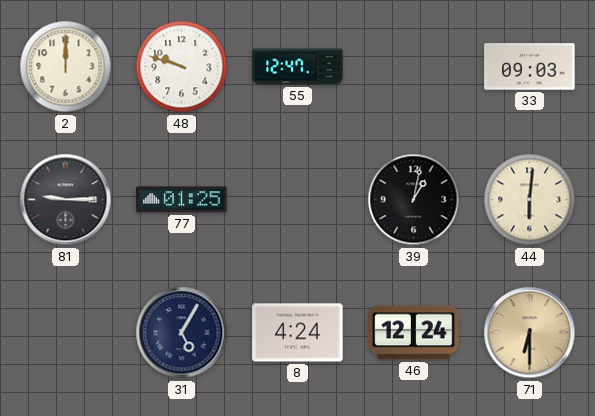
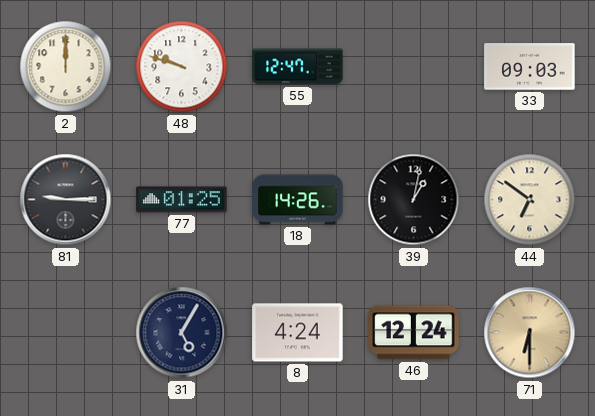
18: none -> 14:26
44: 6:01 -> 6:51
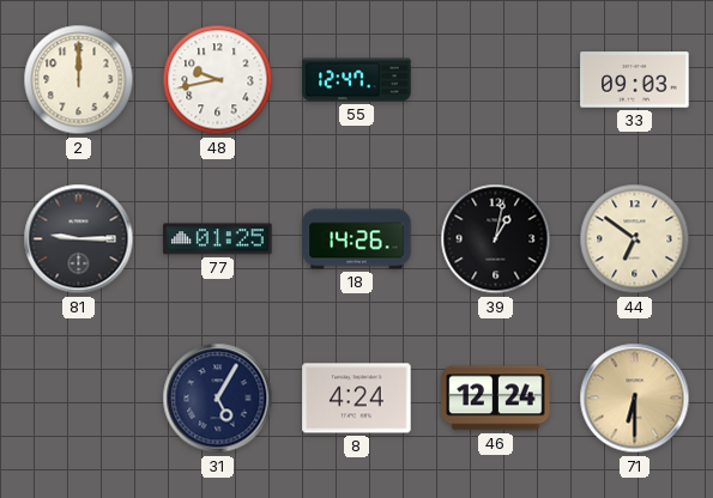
48: 9:48 -> 9:43
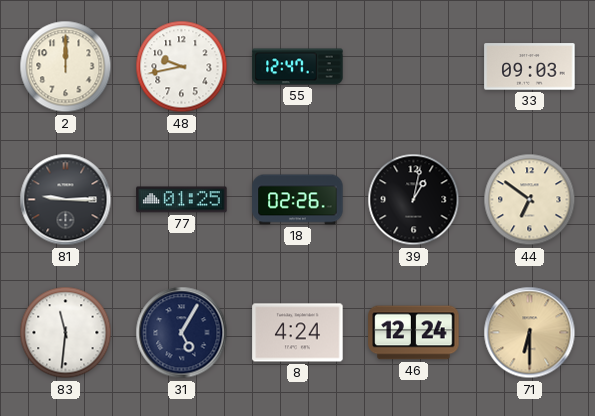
18: 14:26 -> 02:26
83: none -> 11:31
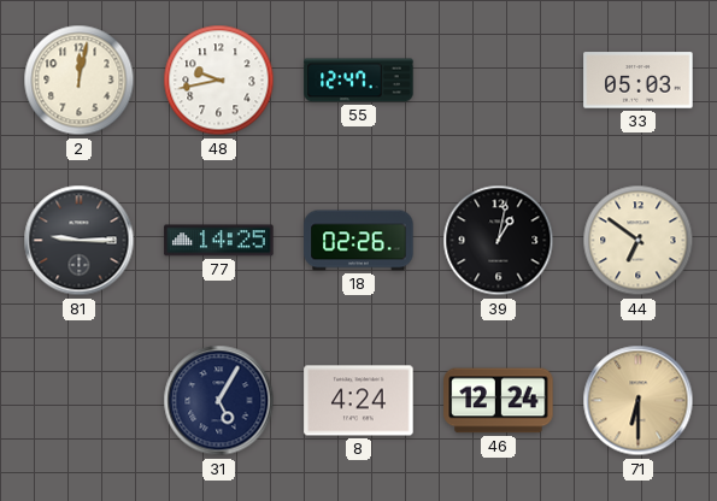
2: 12:00 -> 12:02
33: 09:03 -> 05:03
77: 01:25 -> 14:25
83: 11:31 -> none
